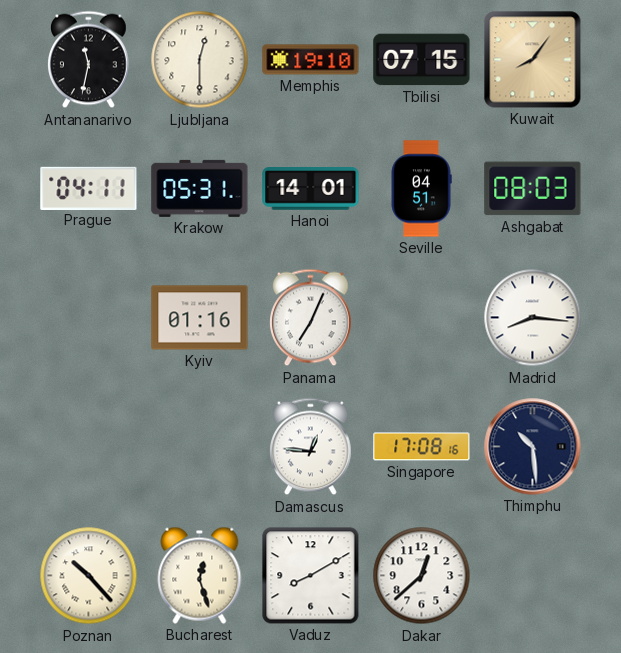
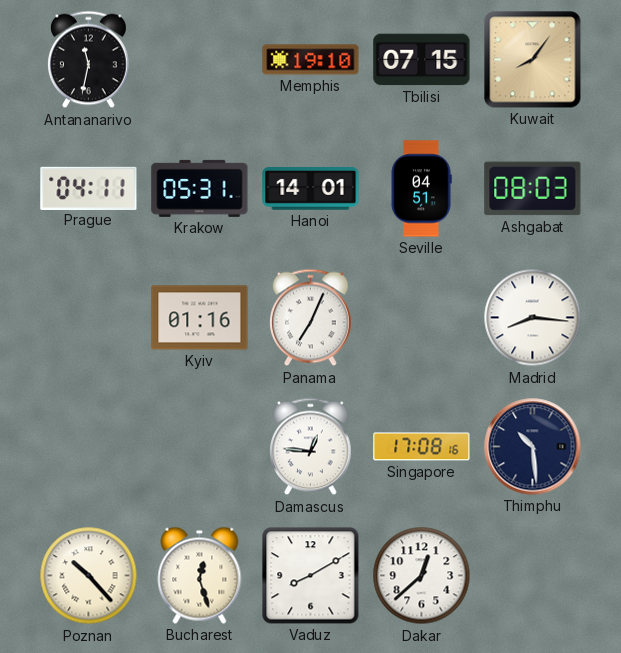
Ljubljana: 12:30 -> none
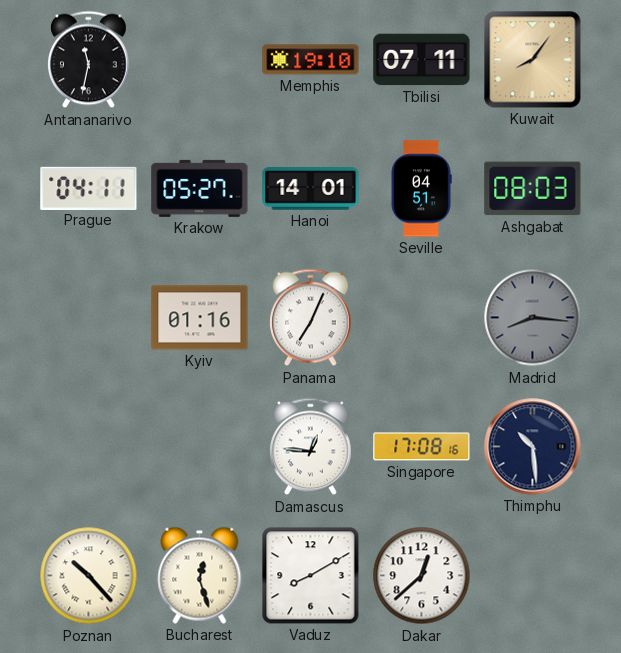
Tbilisi: 07:15 -> 07:11
Krakow: 05:31 -> 05:27
Madrid dial: white -> grey
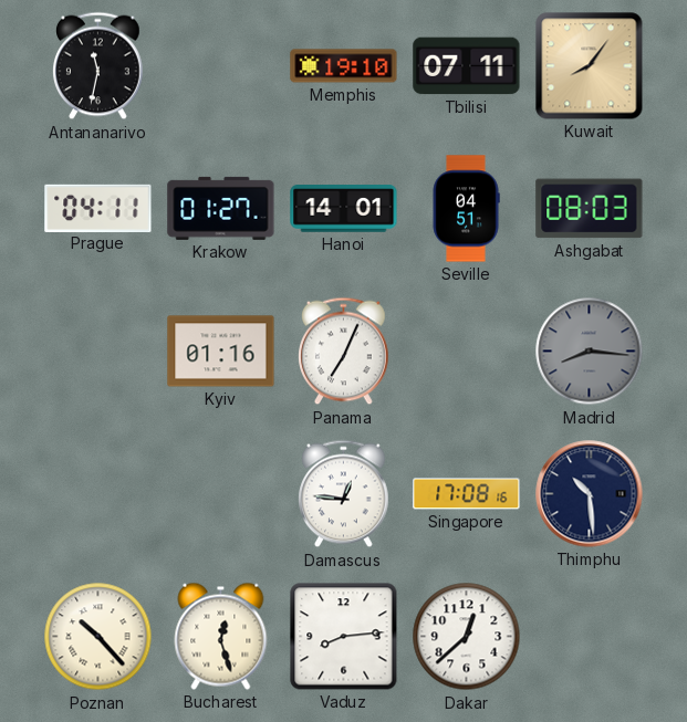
Krakow: 05:27 -> 01:27
Vaduz: 8:10 -> 8:14
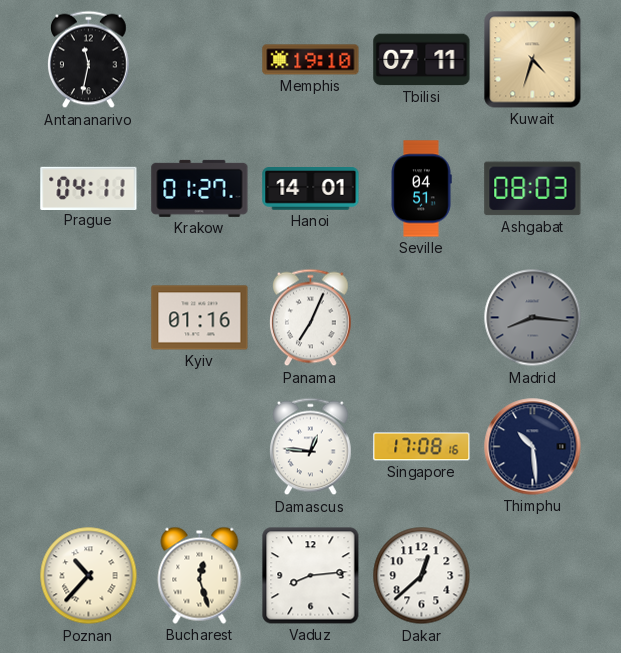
Kuwait: 8:06 -> 4:33
Poznan: 10:23 -> 10:37
